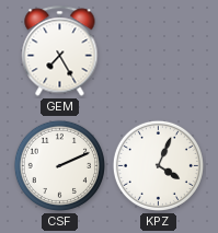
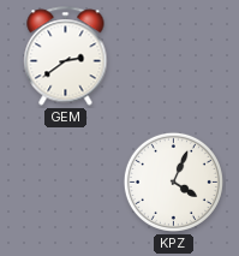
GEM: 7:25 -> 2:39
CSF: 2:11 -> none
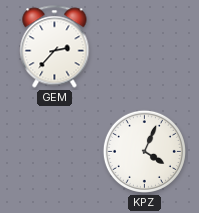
GEM: 2:39 -> 2:37
